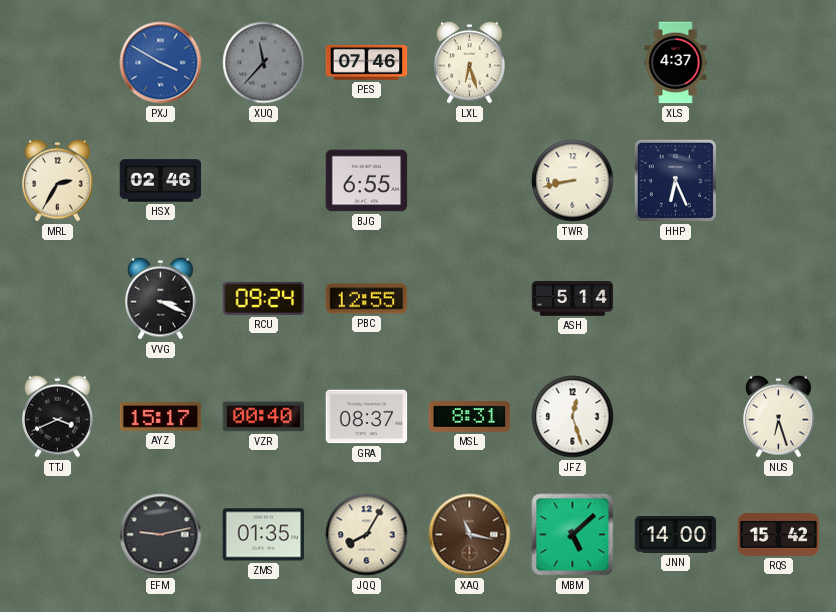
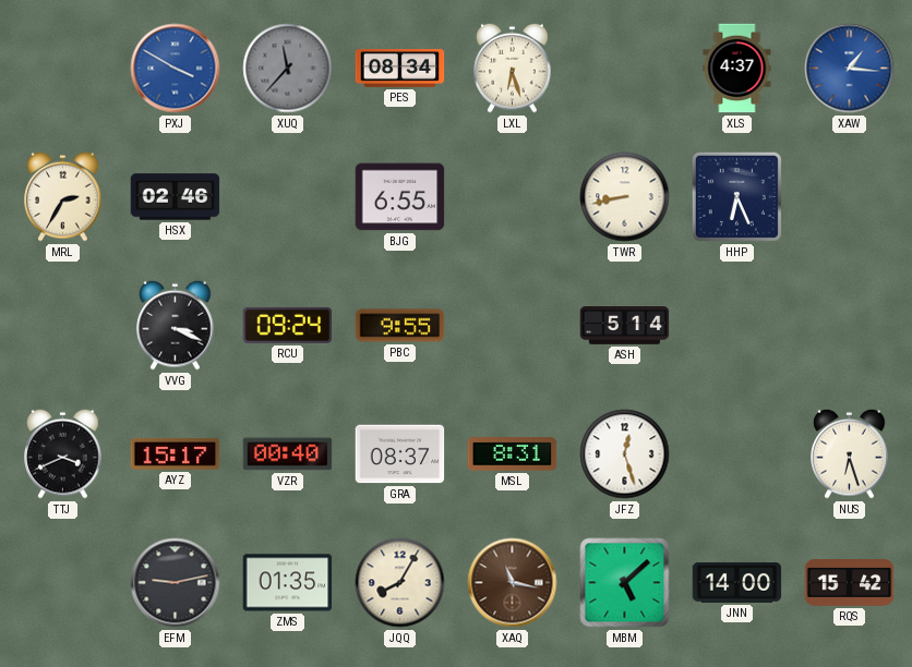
PES: 07:46 -> 08:34
XAW: none -> 1:16
PBC: 12:55 -> 9:55
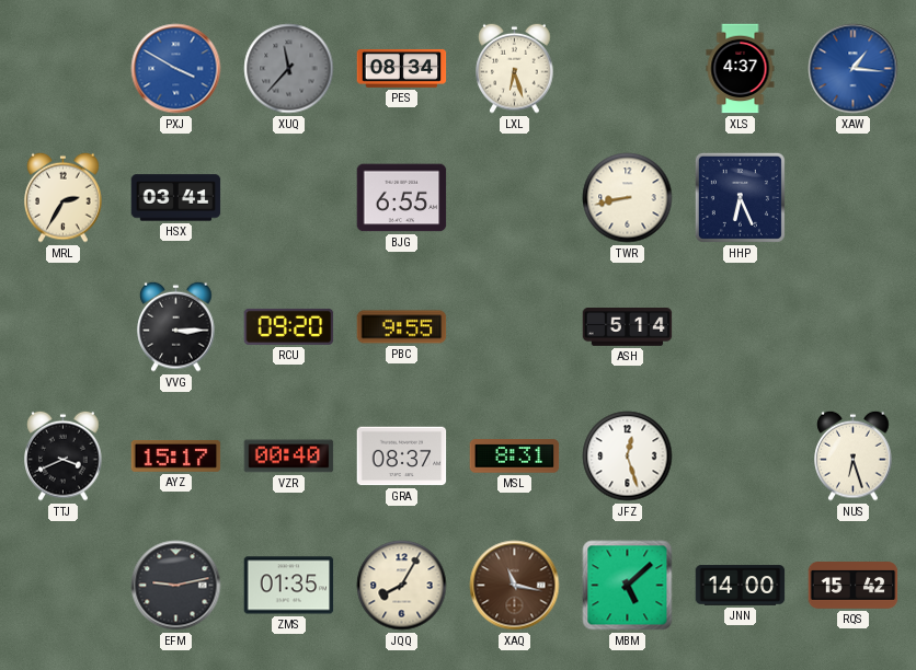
HSX: 02:46 -> 03:41
VVG: 3:19 -> 3:15
RCU: 09:24 -> 09:20
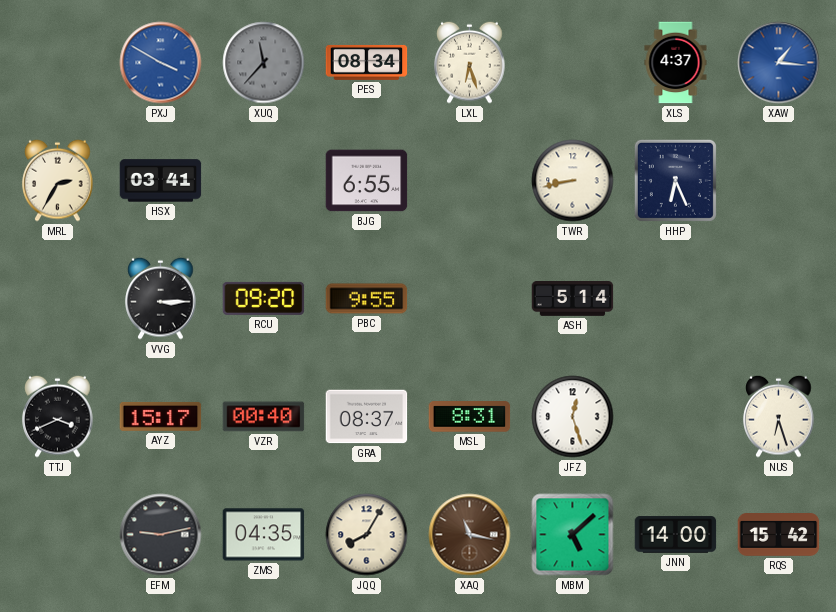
ZMS: 01:35 -> 04:35
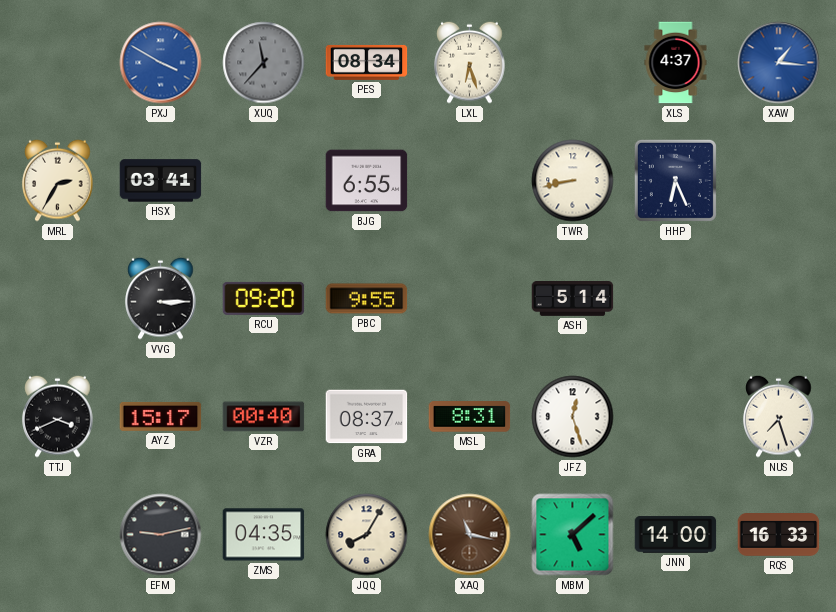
NUS: 6:27 -> 7:27
RQS: 15:42 -> 16:33
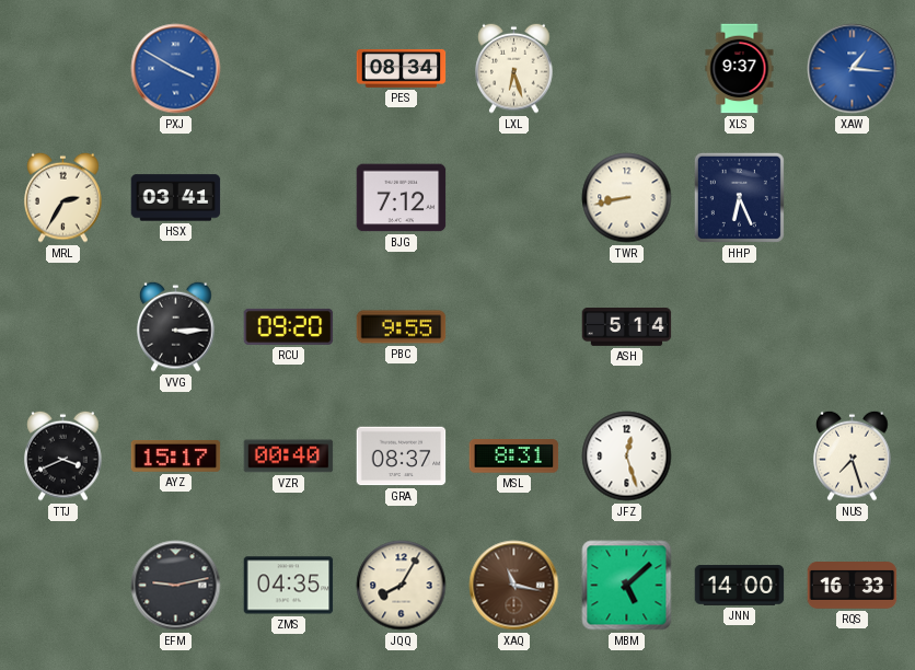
XUQ: 11:37 -> none
XLS: 4:37 -> 9:37
BJG: 6:55 -> 7:12
